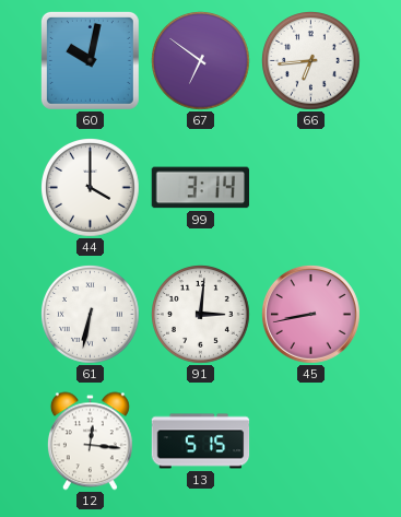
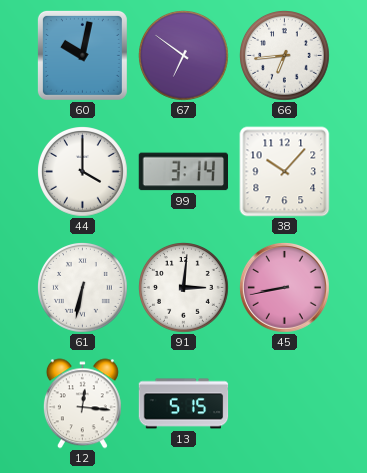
38: none -> 10:07
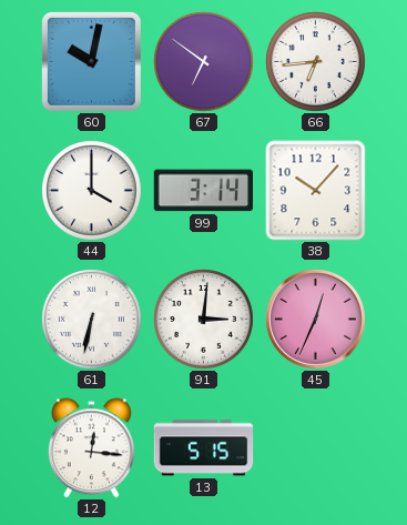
45: 8:43 -> 12:34
